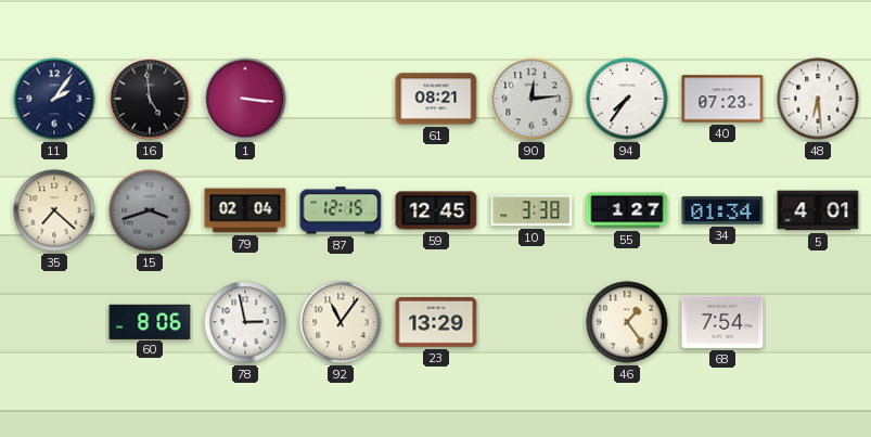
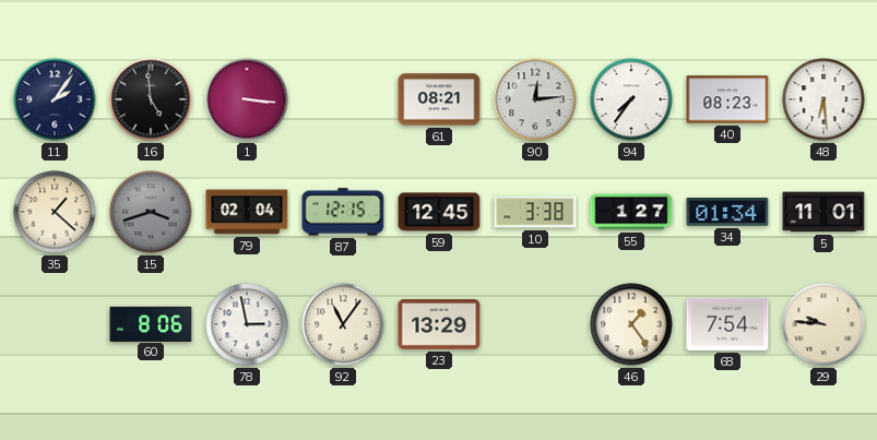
40: 07:23 -> 08:23
35: 7:22 -> 1:22
5: 4:01 -> 11:01
29: none -> 9:46
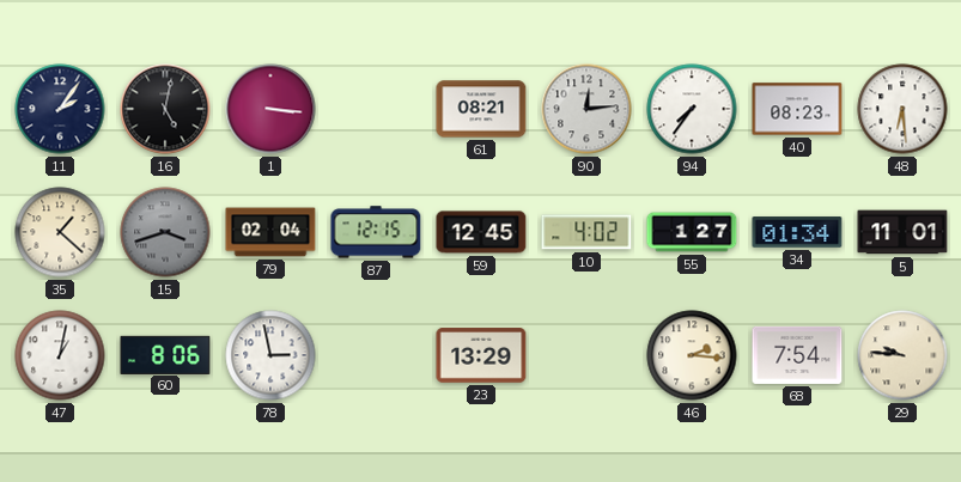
16: 4:59 -> 5:02
10: 3:38 -> 4:02
47: none -> 1:02
92: 11:06 -> none
46: 1:24 -> 2:16
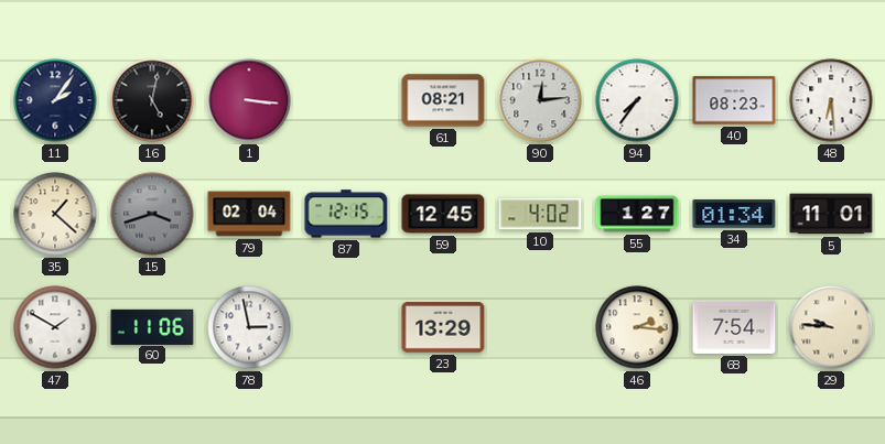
47: 1:02 -> 1:50
60: 8:06 -> 11:06
